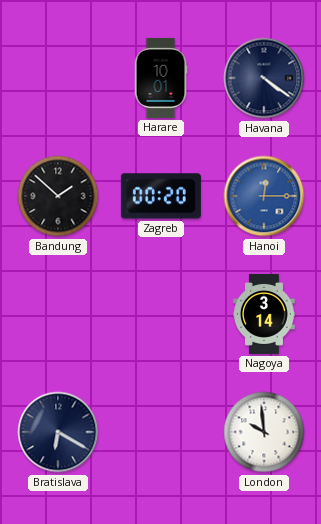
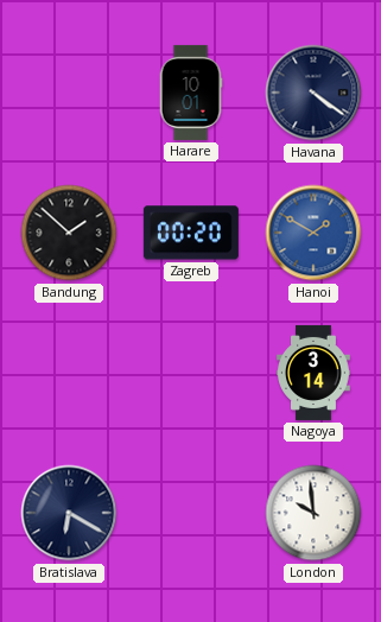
Hanoi: 12:15 -> 1:50
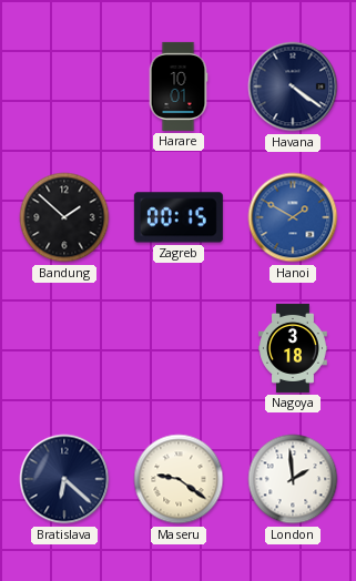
Zagreb: 00:20 -> 00:15
Nagoya: 3:14 -> 3:18
Bratislava: 6:20 -> 6:22
Maseru: none -> 9:21
London: 9:59 -> 1:59
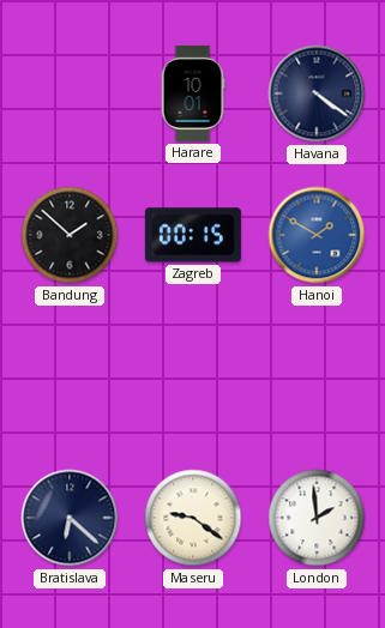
Nagoya: 3:18 -> none
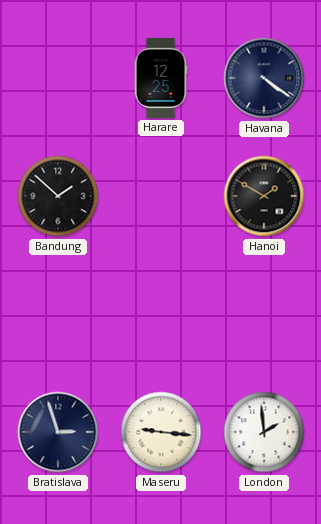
Harare: 10:01 -> 12:25
Zagreb: 00:15 -> none
Hanoi dial: blue -> black
Bratislava: 6:22 -> 2:57
Maseru: 9:21 -> 9:16
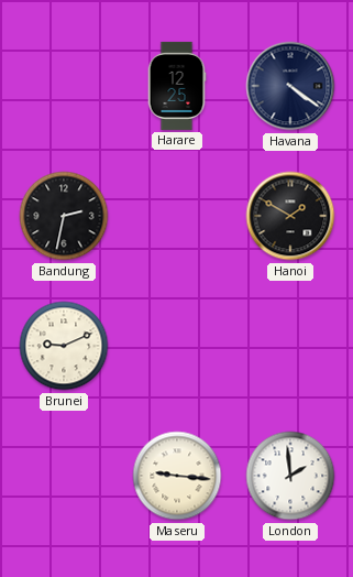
Bandung: 1:52 -> 2:32
Brunei: none -> 9:11
Bratislava: 2:57 -> none
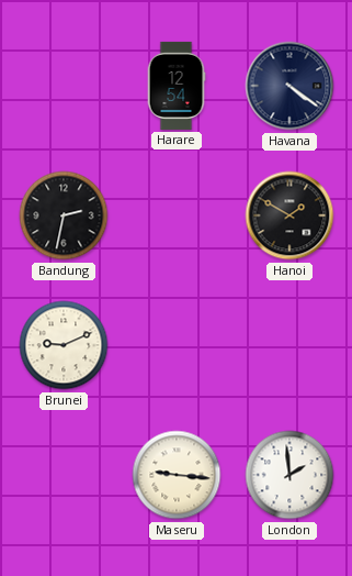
Harare: 12:25 -> 12:54
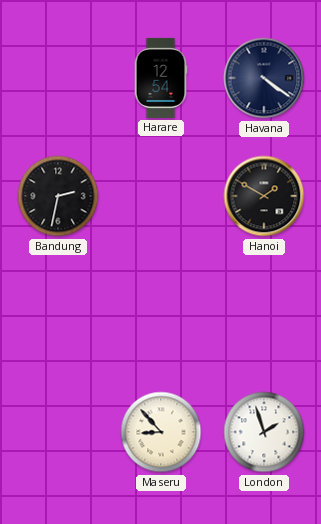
Brunei: 9:11 -> none
Maseru: 9:16 -> 8:53
London: 1:59 -> 1:57
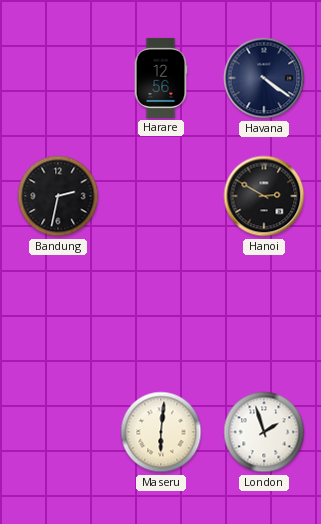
Harare: 12:54 -> 12:56
Hanoi: 1:50 -> 2:50
Maseru: 8:53 -> 6:01
